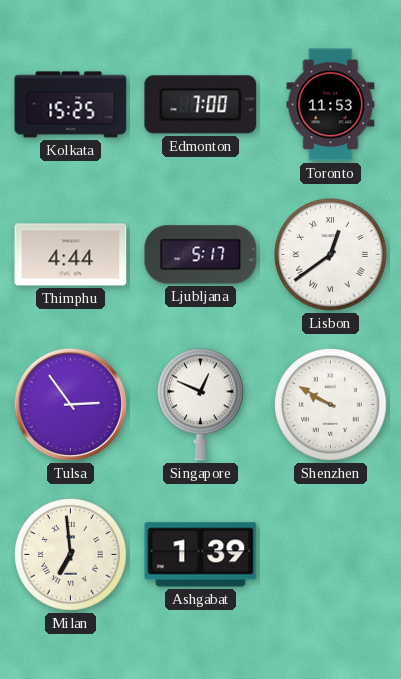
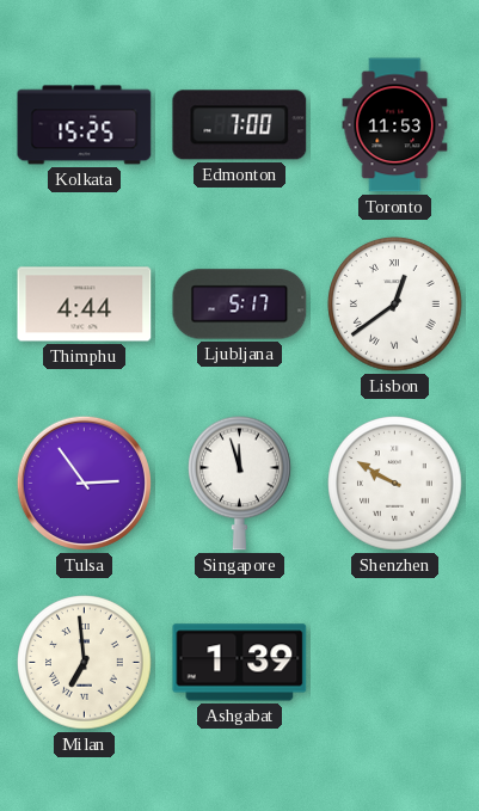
Singapore: 12:49 -> 11:57
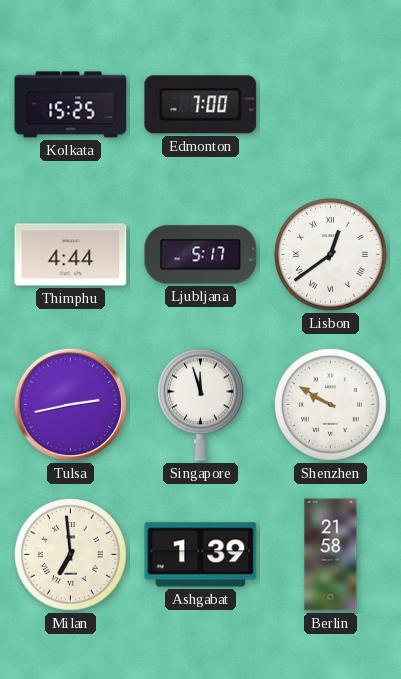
Toronto: 11:53 -> none
Tulsa: 2:54 -> 2:43
Berlin: none -> 21:58
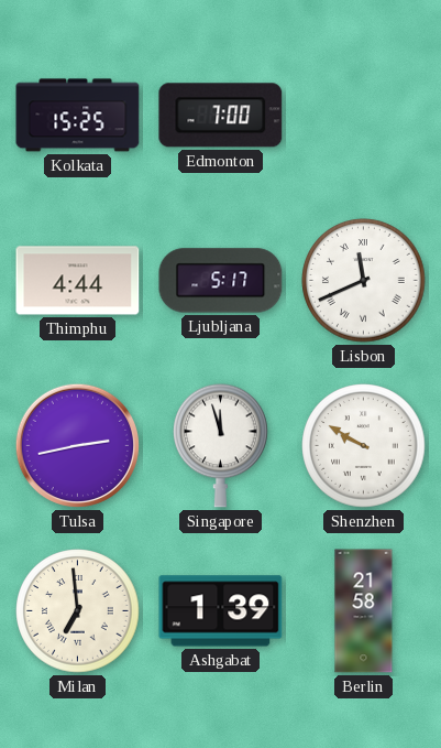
Lisbon: 12:39 -> 11:41
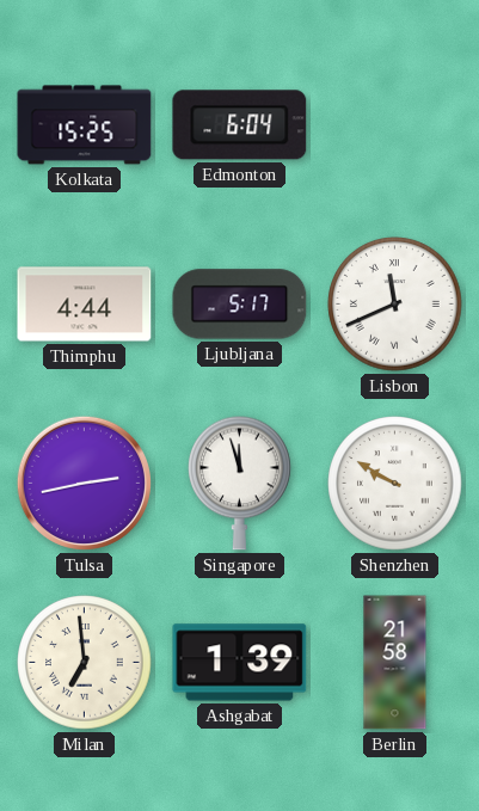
Edmonton: 7:00 -> 6:04
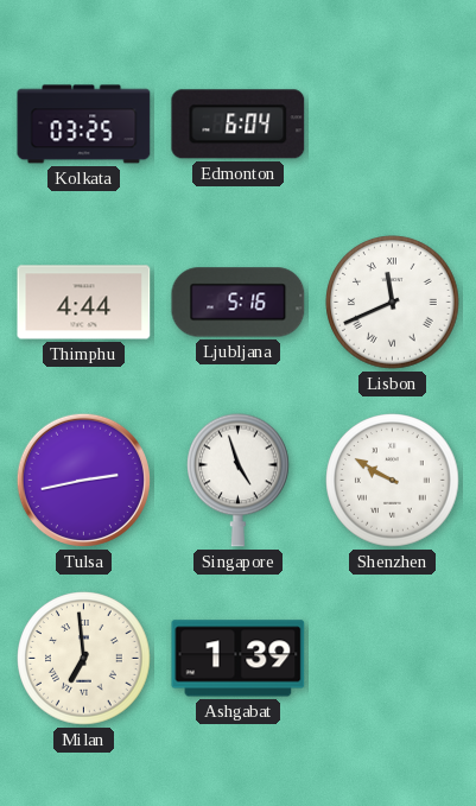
Kolkata: 15:25 -> 03:25
Ljubljana: 5:17 -> 5:16
Singapore: 11:57 -> 4:57
Berlin: 21:58 -> none
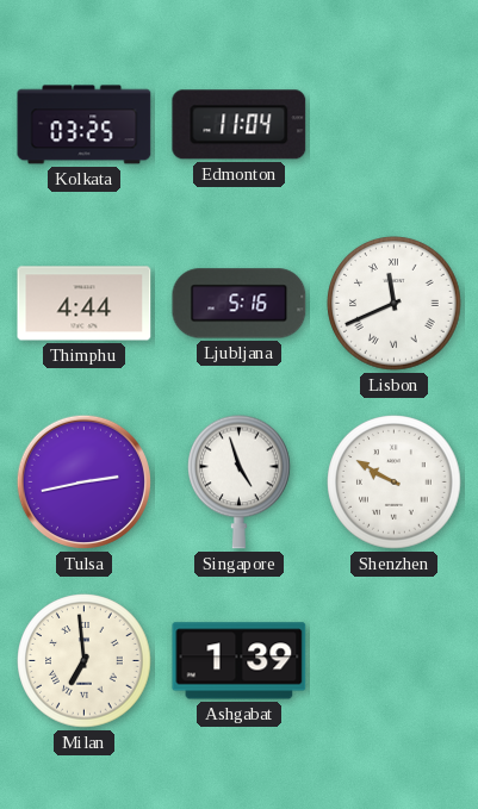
Edmonton: 6:04 -> 11:04
